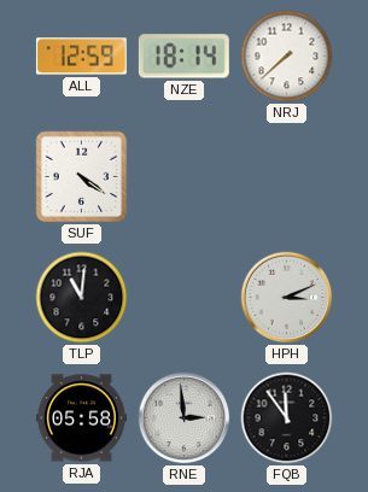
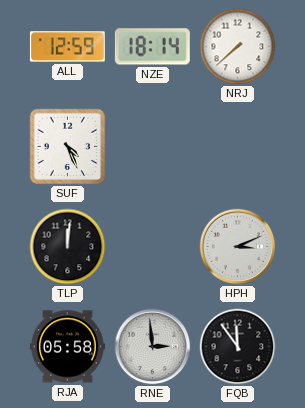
SUF: 4:21 -> 4:26
TLP: 11:01 -> 12:01
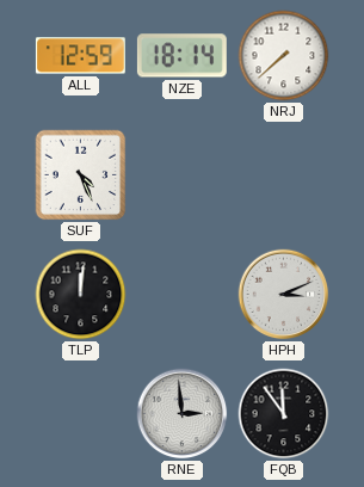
RJA: 05:58 -> none
